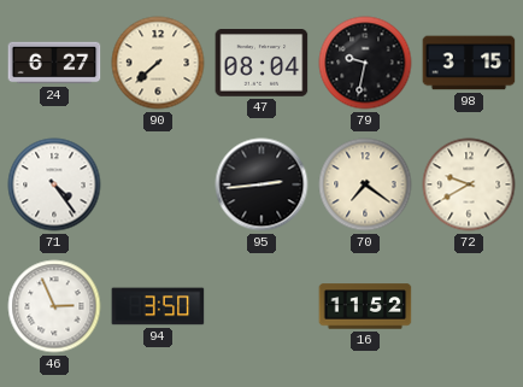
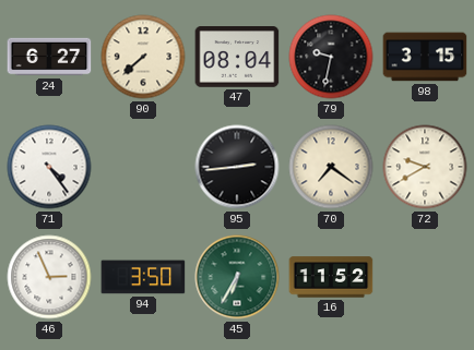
45: none -> 6:35
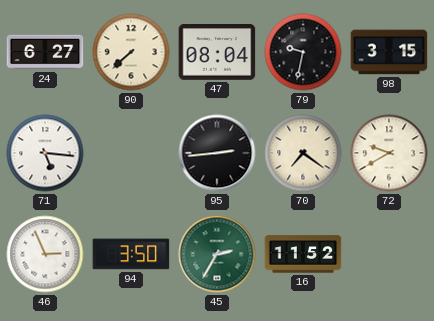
71: 4:24 -> 5:16
45: 6:35 -> 2:35
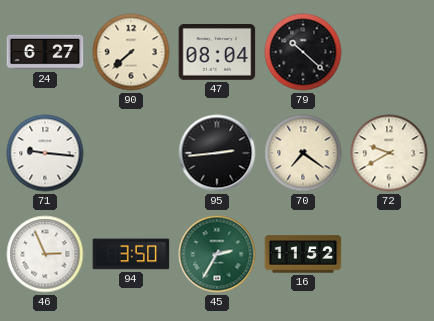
79: 9:32 -> 10:22
98: 3:15 -> none
71: 5:16 -> 9:16
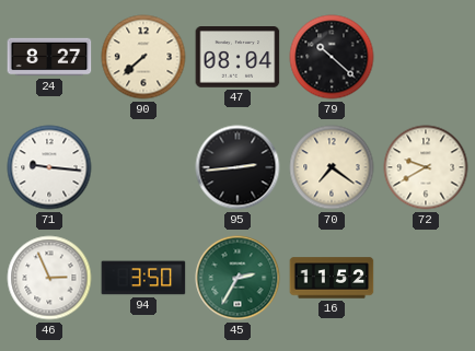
24: 6:27 -> 8:27
